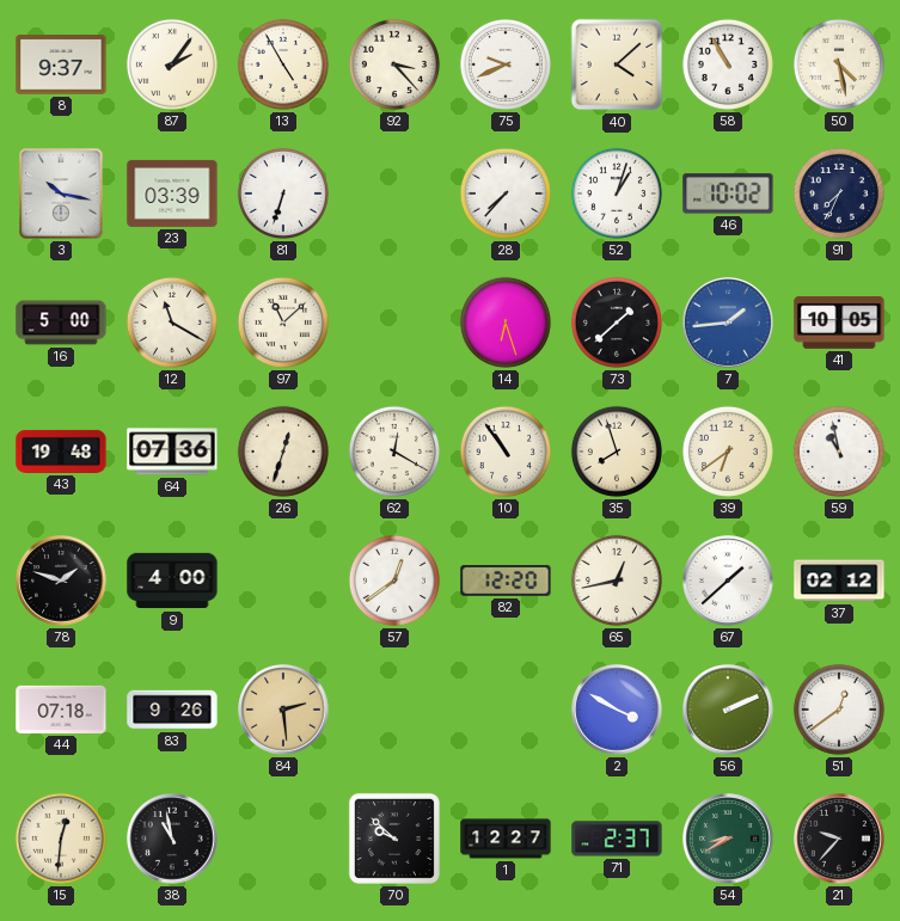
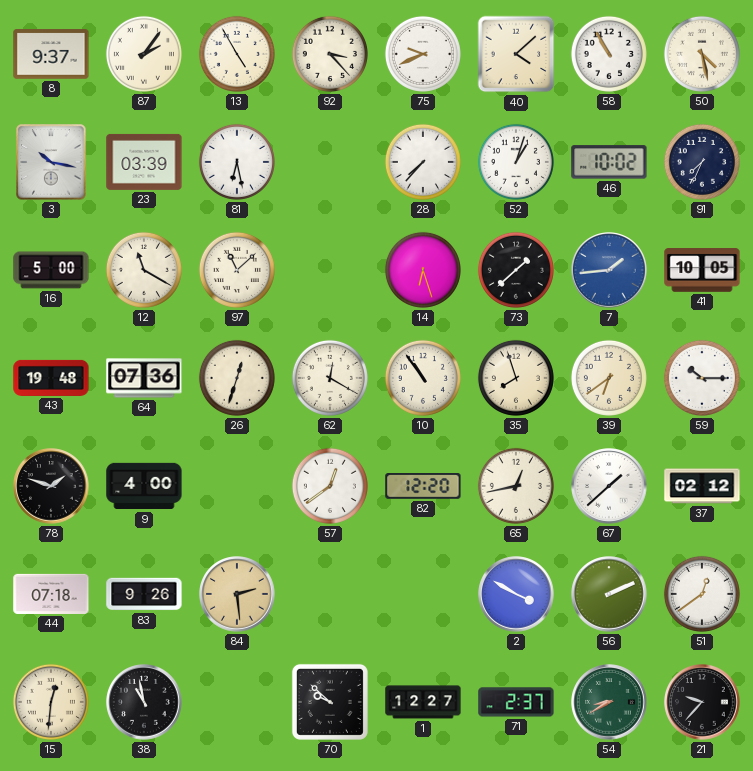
81: 6:33 -> 6:28
59: 10:58 -> 10:15
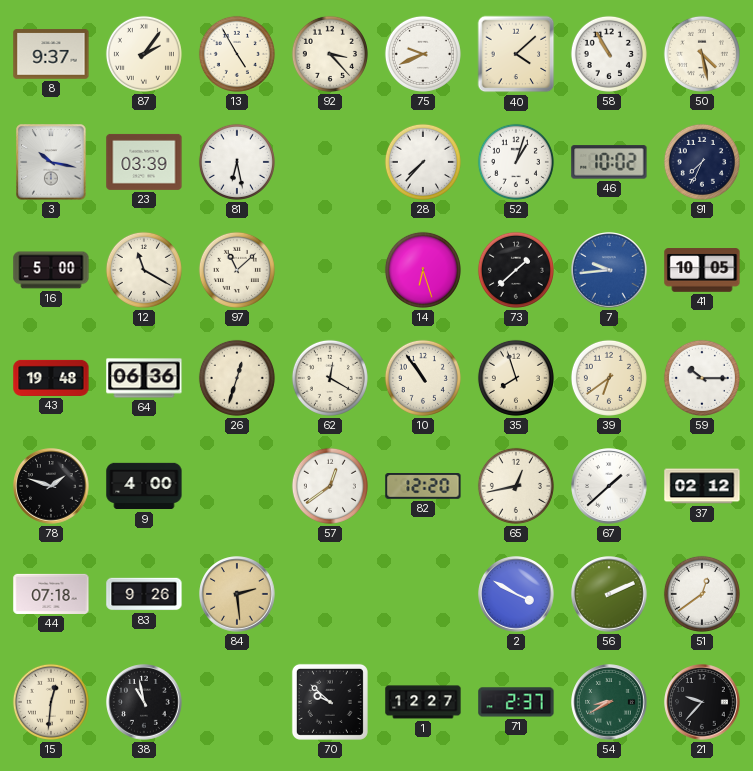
7: 1:44 -> 9:44
64: 07:36 -> 06:36
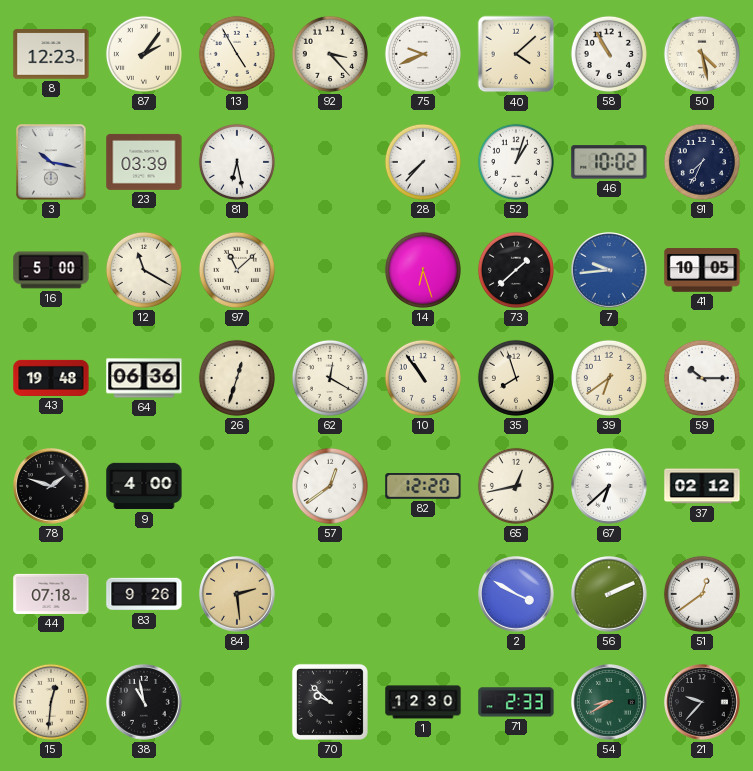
8: 9:37 -> 12:23
67: 1:38 -> 6:38
1: 12:27 -> 12:30
71: 2:37 -> 2:33
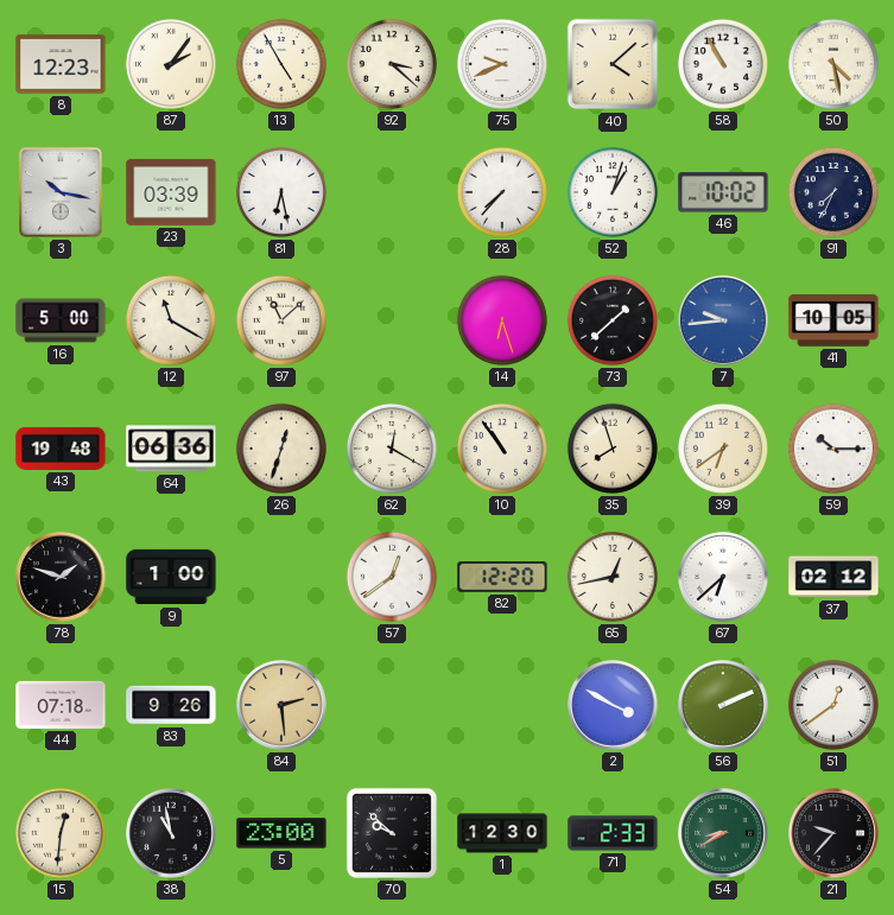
92: 3:23 -> 3:22
9: 4:00 -> 1:00
5: none -> 23:00
